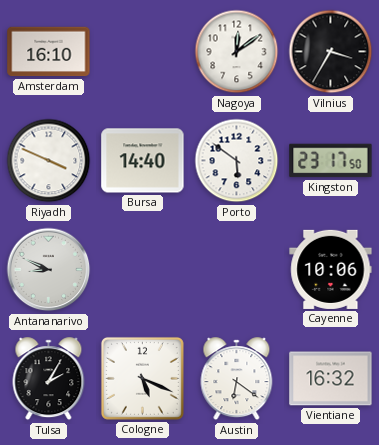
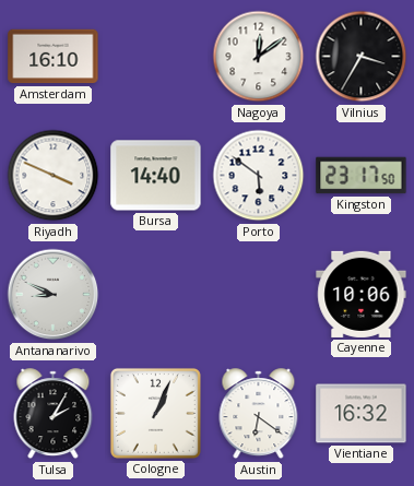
Cologne: 5:19 -> 1:04
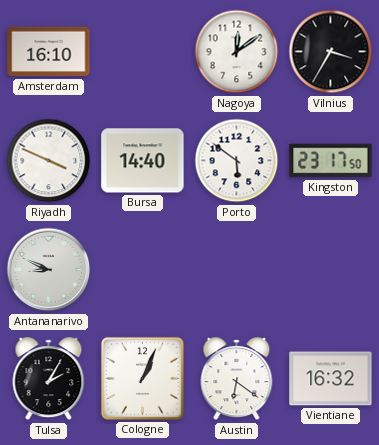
Cayenne: 10:06 -> none
